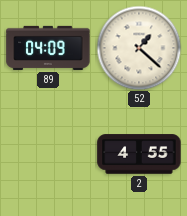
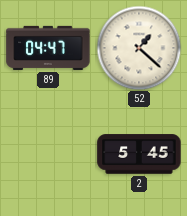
89: 04:09 -> 04:47
2: 4:55 -> 5:45
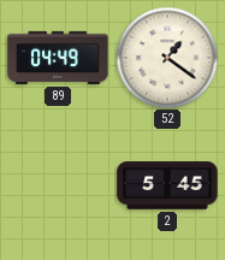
89: 04:47 -> 04:49
52: 1:22 -> 1:21
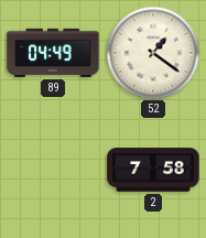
2: 5:45 -> 7:58
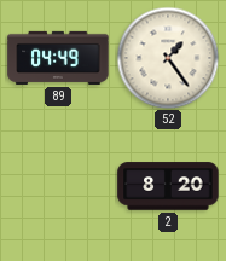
52: 1:21 -> 1:24
2: 7:58 -> 8:20
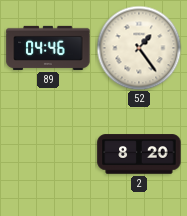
89: 04:49 -> 04:46
